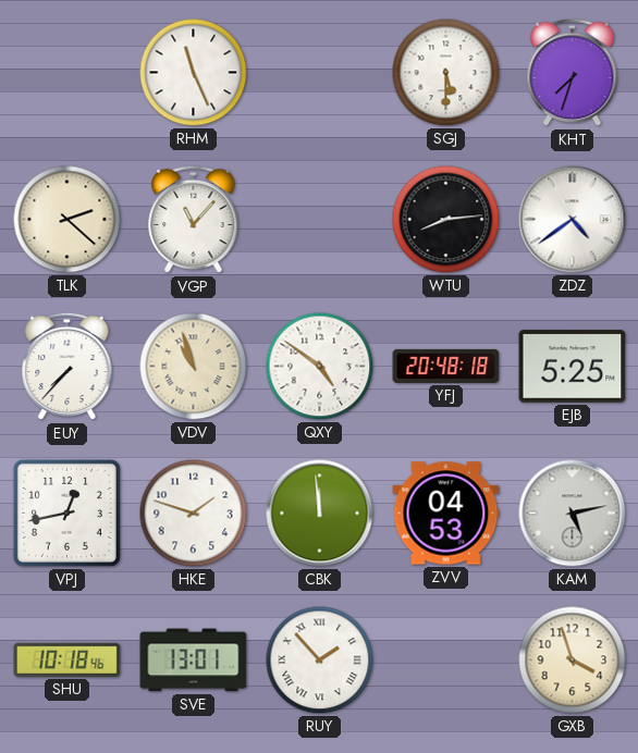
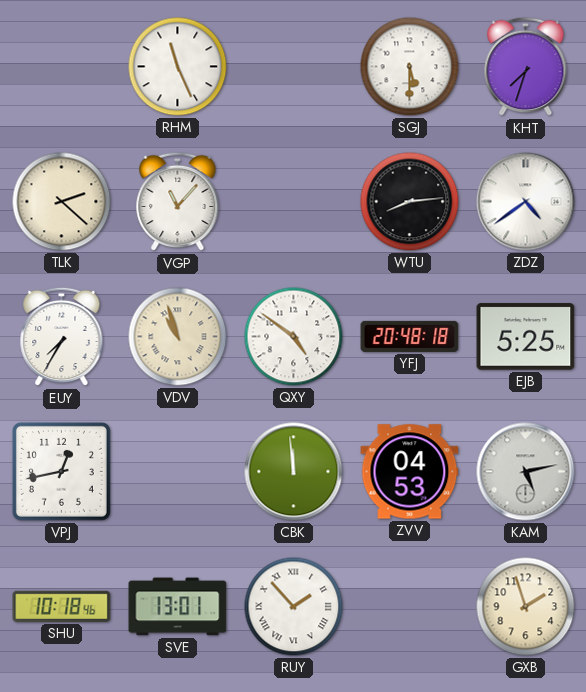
EUY: 7:37 -> 7:35
HKE: 1:48 -> none
GXB: 3:57 -> 1:57
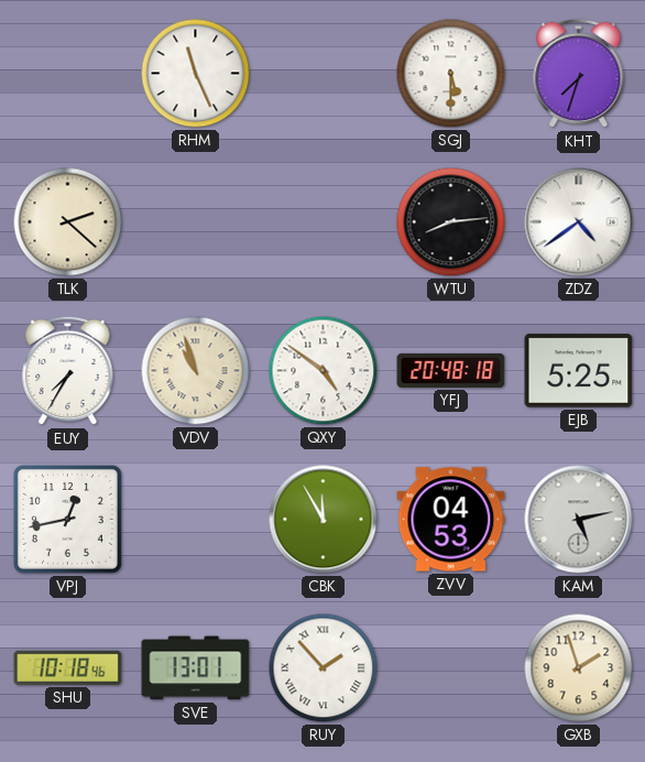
VGP: 11:07 -> none
CBK: 11:59 -> 11:55
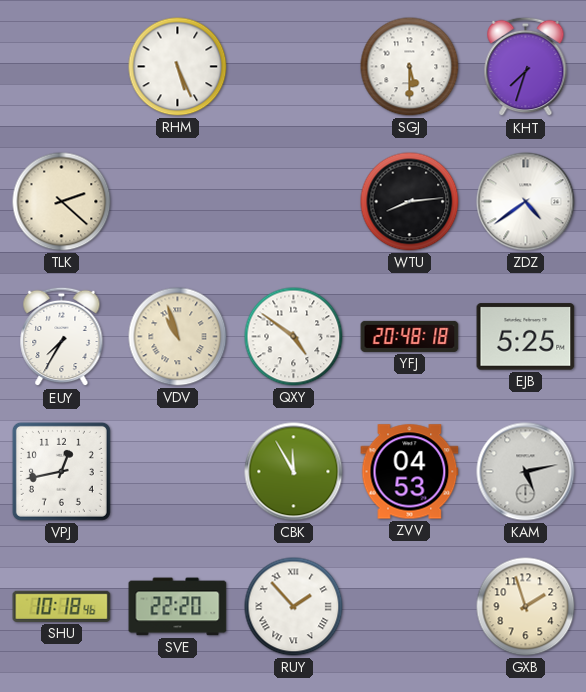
RHM: 11:26 -> 5:26
SVE: 13:01 -> 22:20
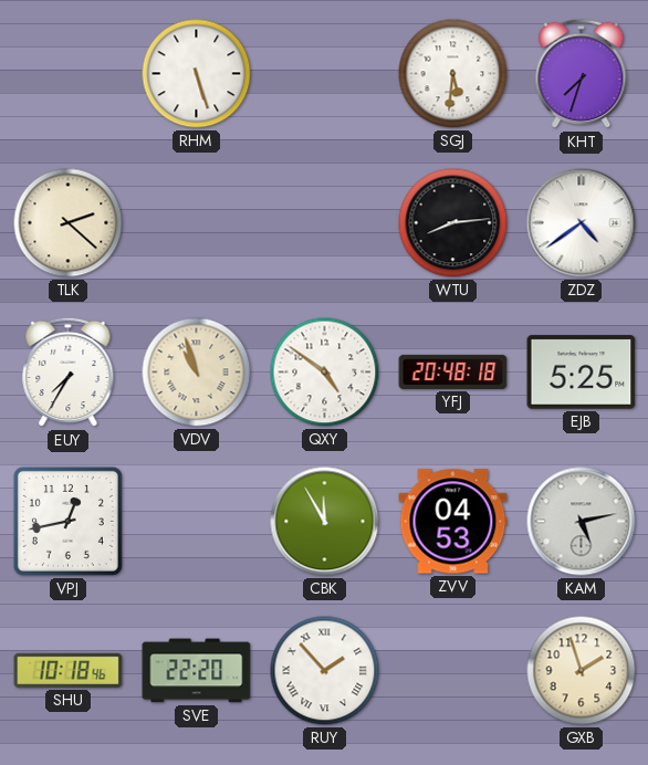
RHM: 5:26 -> 5:27
SGJ: 5:30 -> 5:31
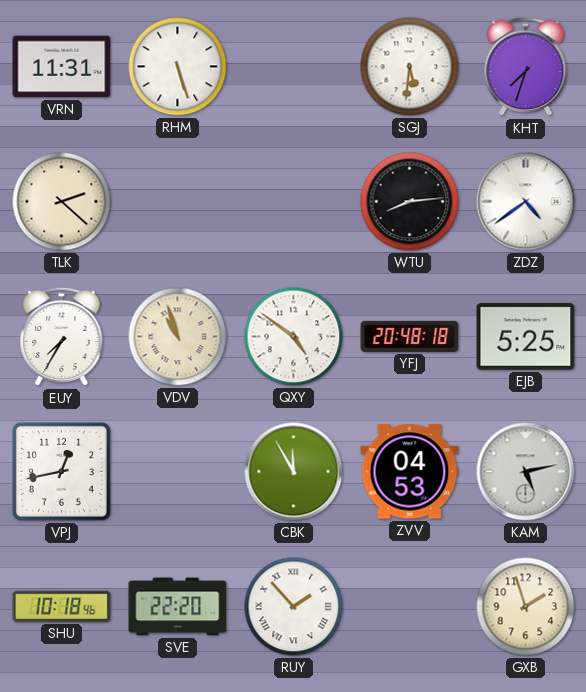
VRN: none -> 11:31
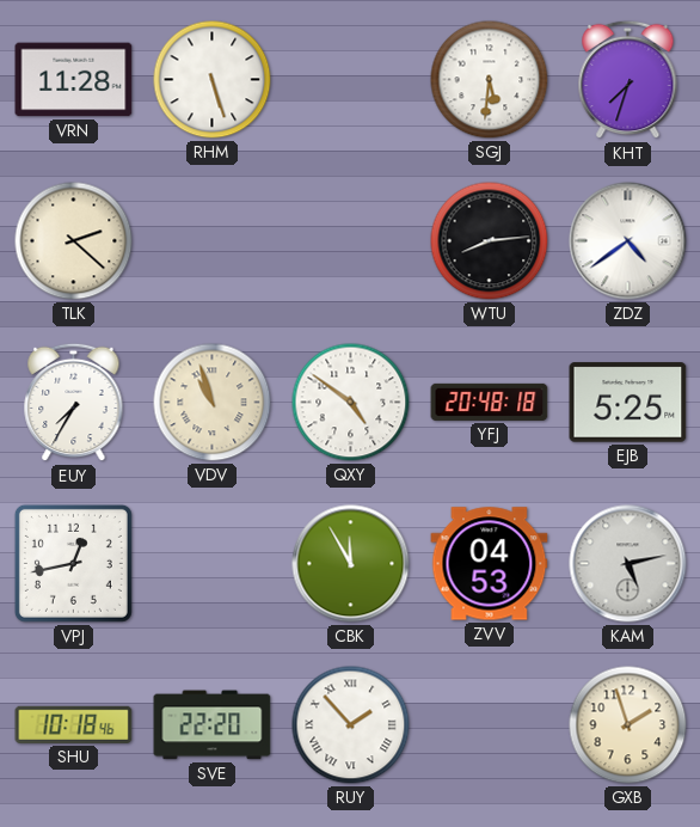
VRN: 11:31 -> 11:28
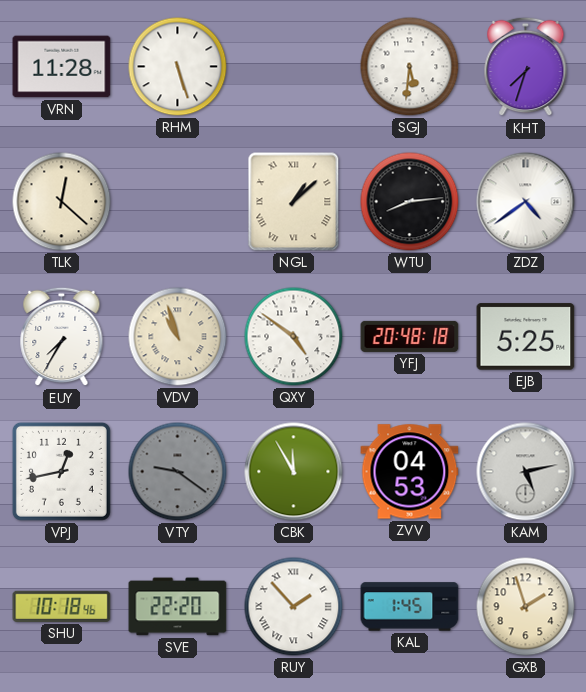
TLK: 2:22 -> 12:22
NGL: none -> 1:08
VTY: none -> 9:21
KAL: none -> 1:45
